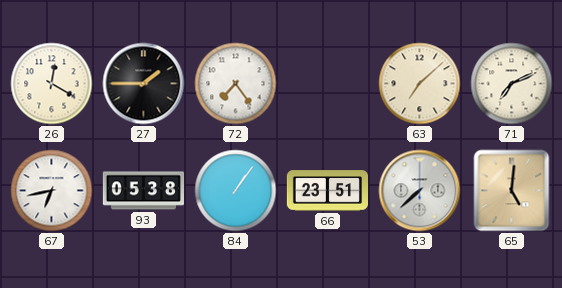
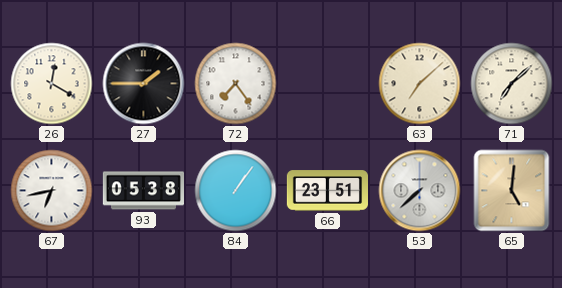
71: 7:11 -> 7:08
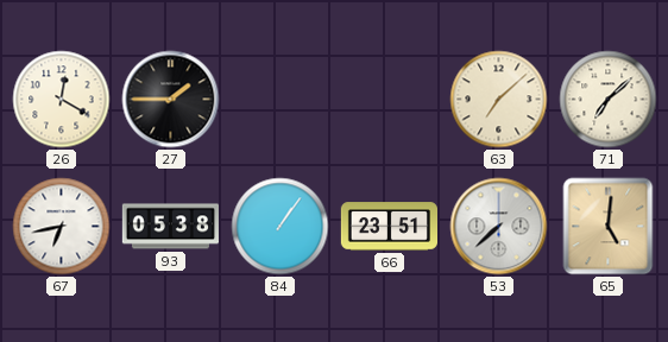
72: 7:24 -> none
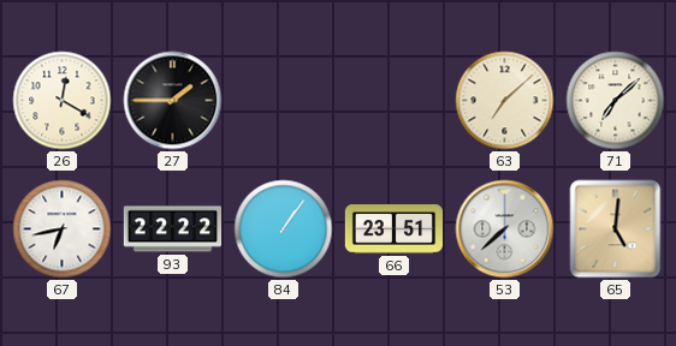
93: 05:38 -> 22:22
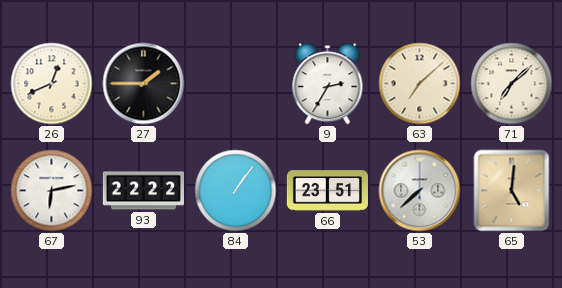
26: 12:20 -> 12:41
9: none -> 2:35
67: 6:43 -> 6:13
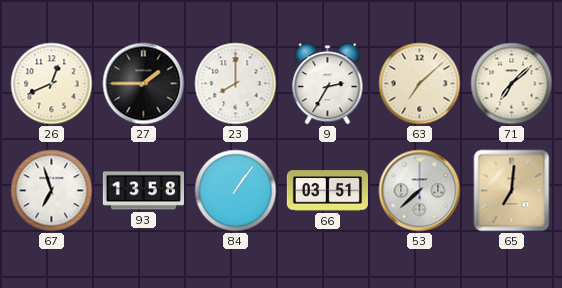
23: none -> 8:00
67: 6:13 -> 6:57
93: 22:22 -> 13:58
66: 23:51 -> 03:51
65: 5:01 -> 7:01
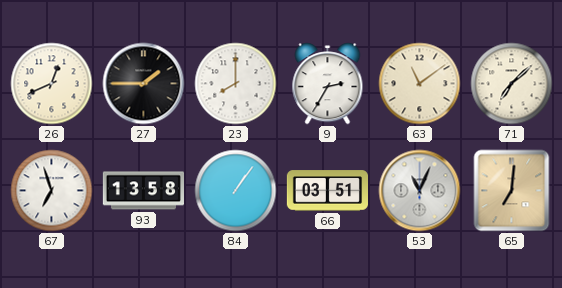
63: 7:08 -> 11:09
53: 7:38 -> 11:04
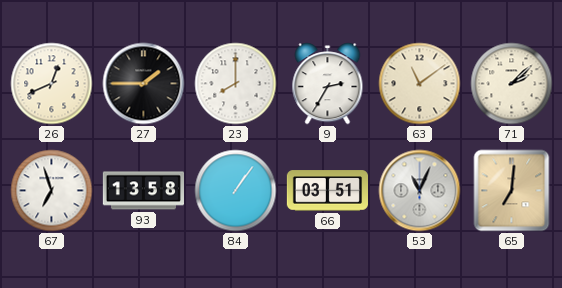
71: 7:08 -> 2:08
